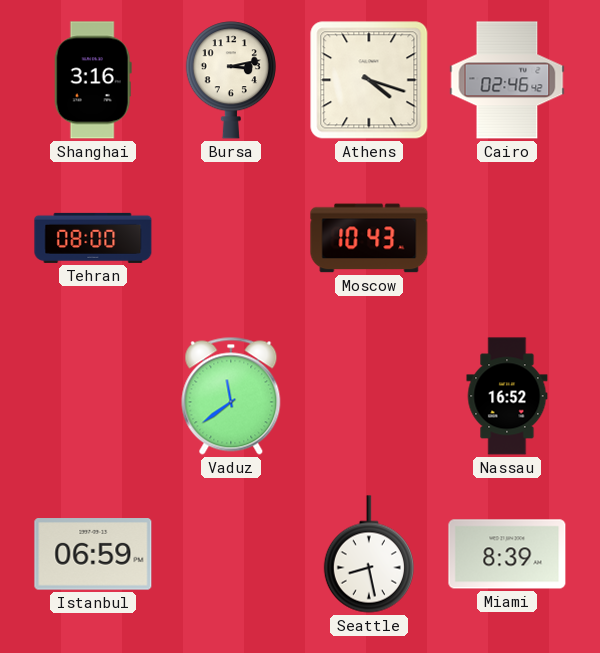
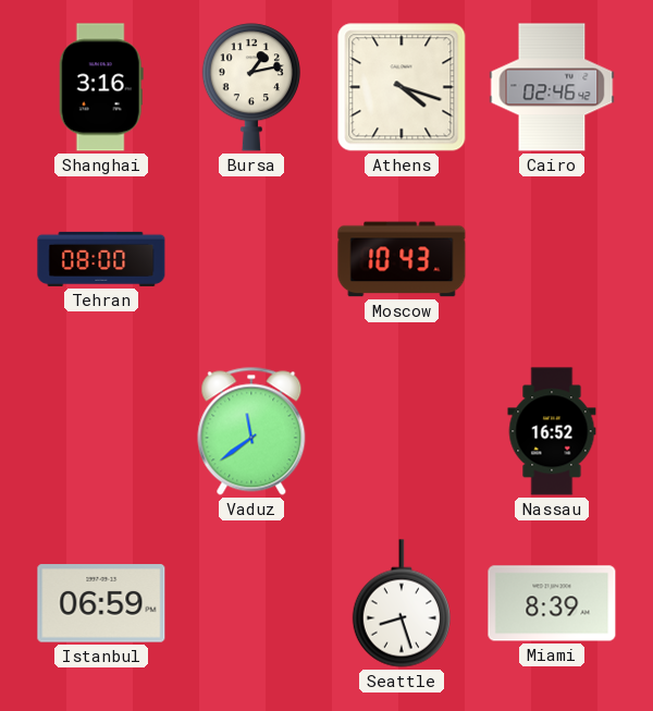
Bursa: 3:13 -> 1:13
Seattle: 8:28 -> 8:27
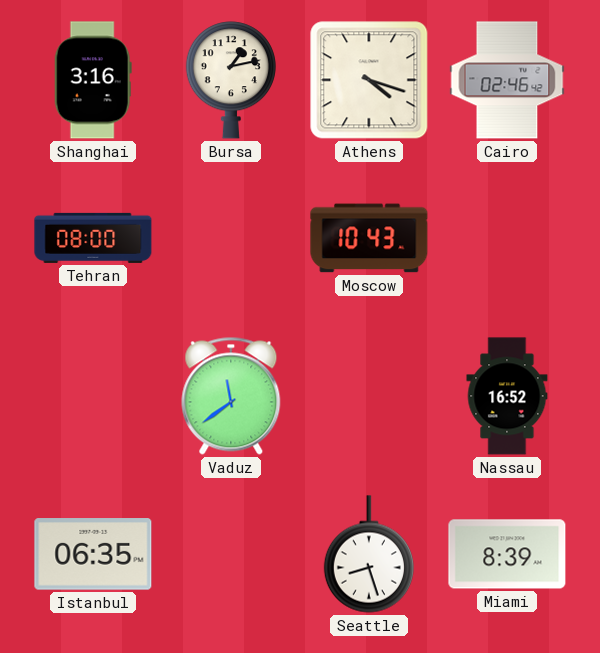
Istanbul: 06:59 -> 06:35
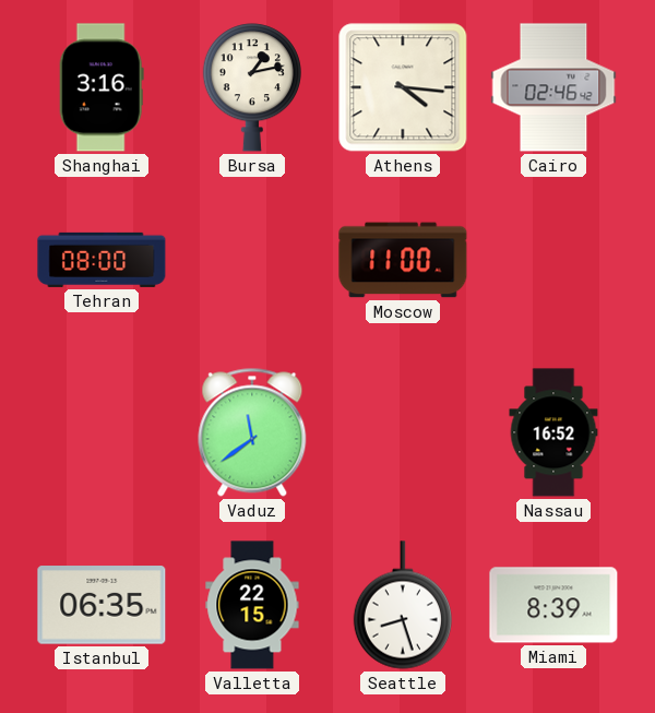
Athens: 4:18 -> 4:16
Moscow: 10:43 -> 11:00
Valletta: none -> 22:15
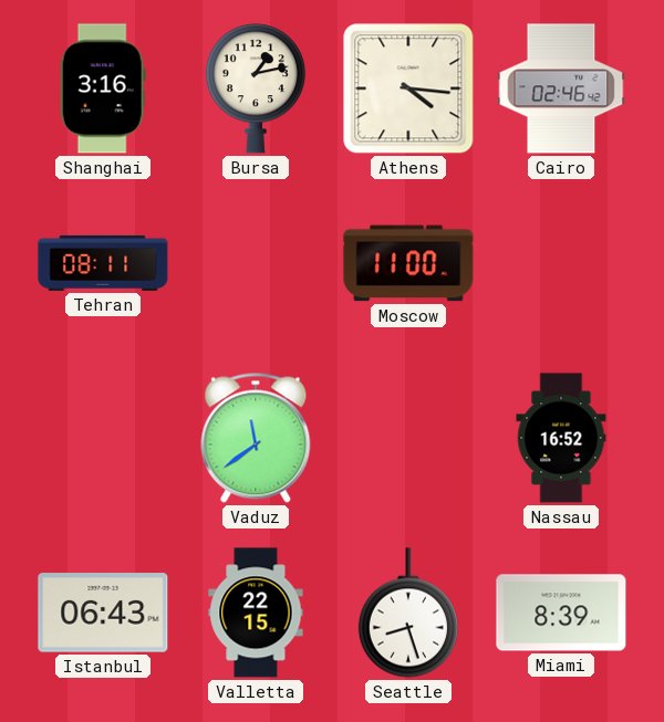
Tehran: 08:00 -> 08:11
Istanbul: 06:35 -> 06:43
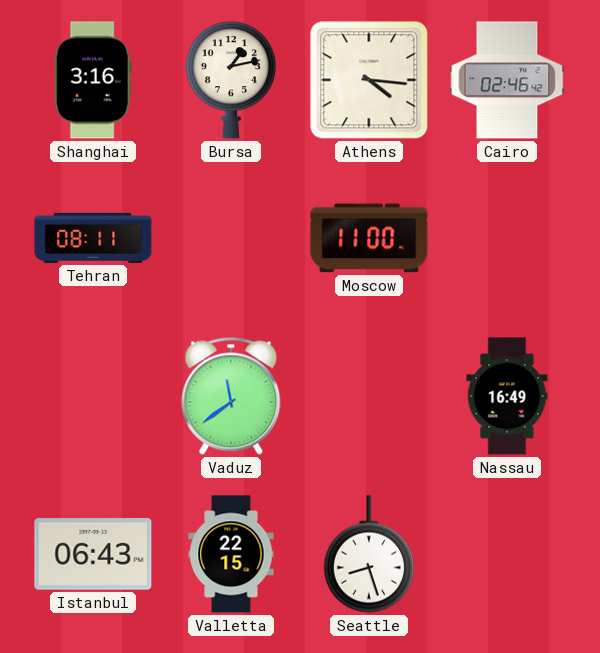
Nassau: 16:52 -> 16:49
Miami: 8:39 -> none
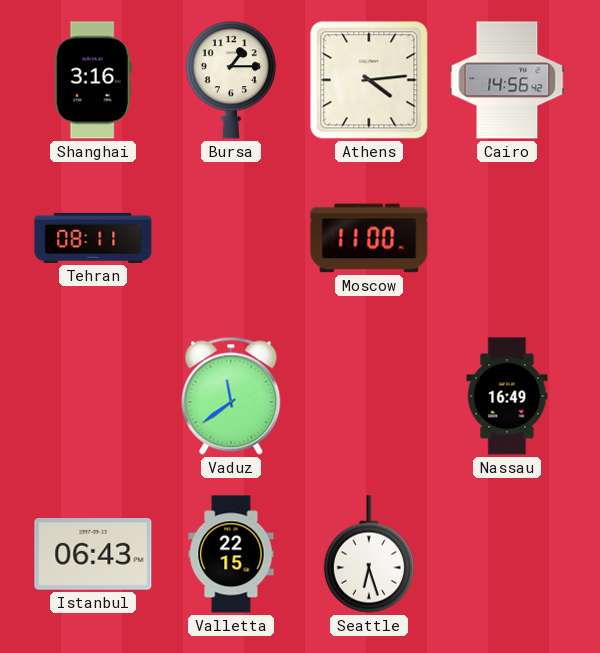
Bursa: 1:13 -> 1:15
Athens: 4:16 -> 4:14
Cairo: 02:46 -> 14:56
Seattle: 8:27 -> 6:27
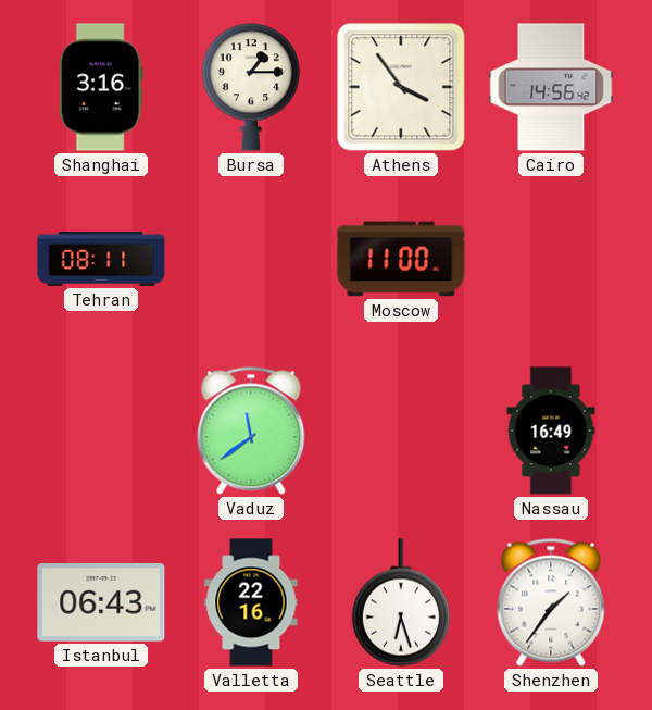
Athens: 4:14 -> 3:54
Valletta: 22:15 -> 22:16
Shenzhen: none -> 1:36
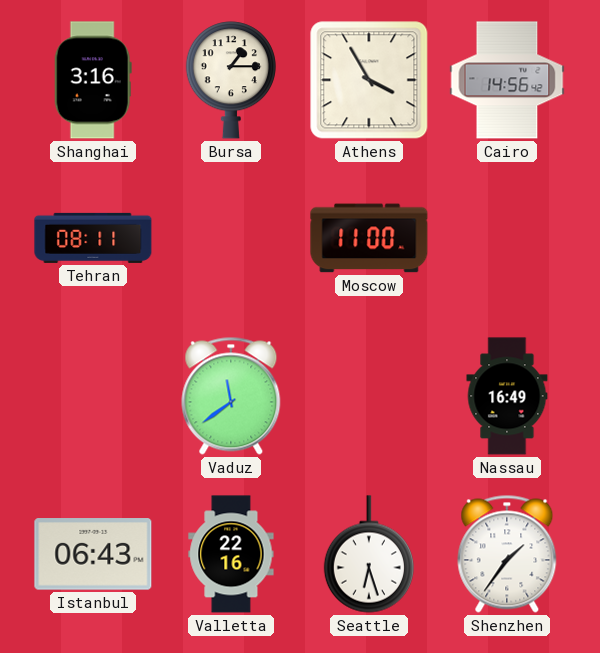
Athens: 3:54 -> 3:55
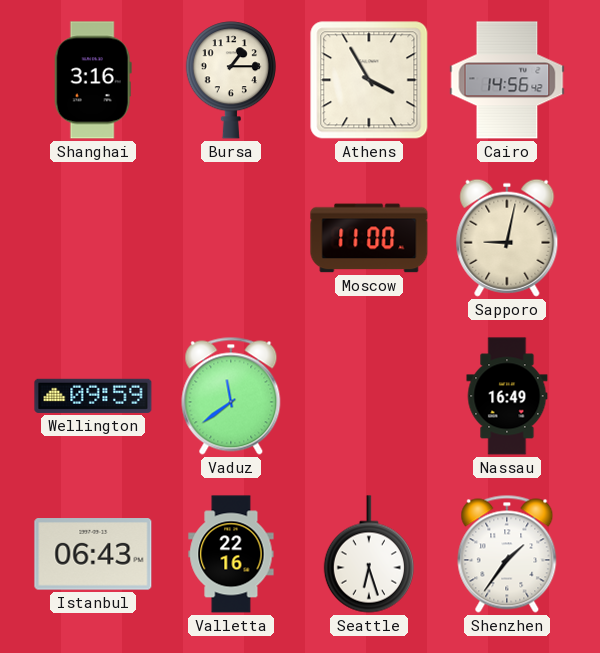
Tehran: 08:11 -> none
Sapporo: none -> 9:02
Wellington: none -> 09:59
